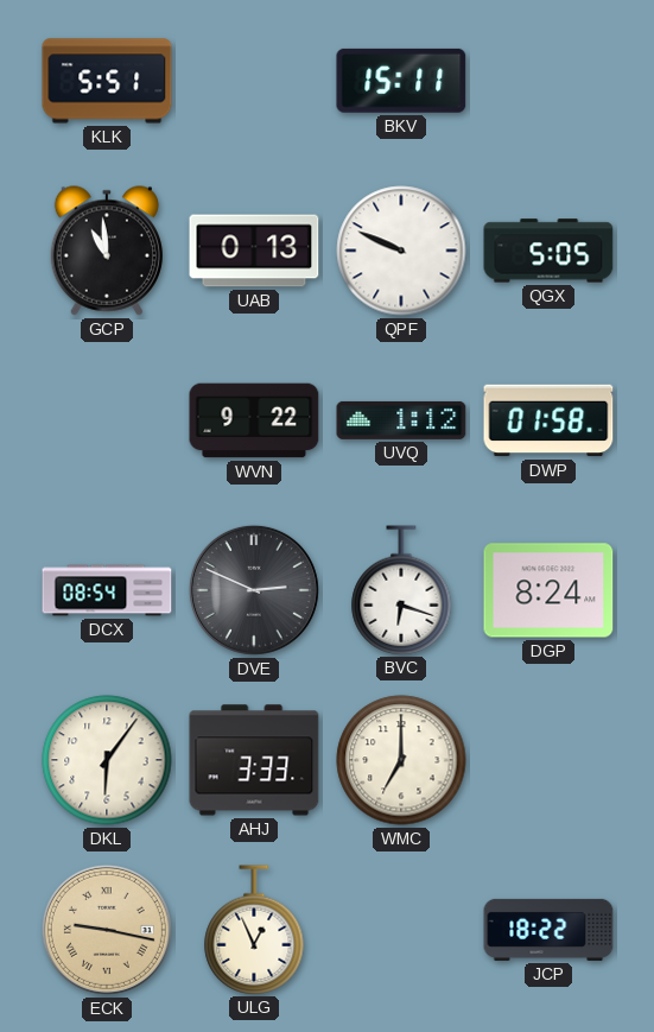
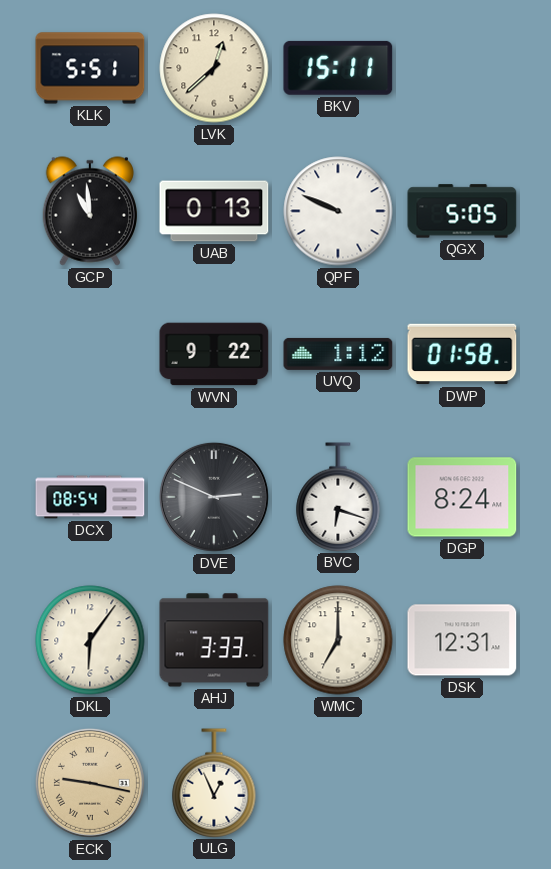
LVK: none -> 12:38
DSK: none -> 12:31
JCP: 18:22 -> none
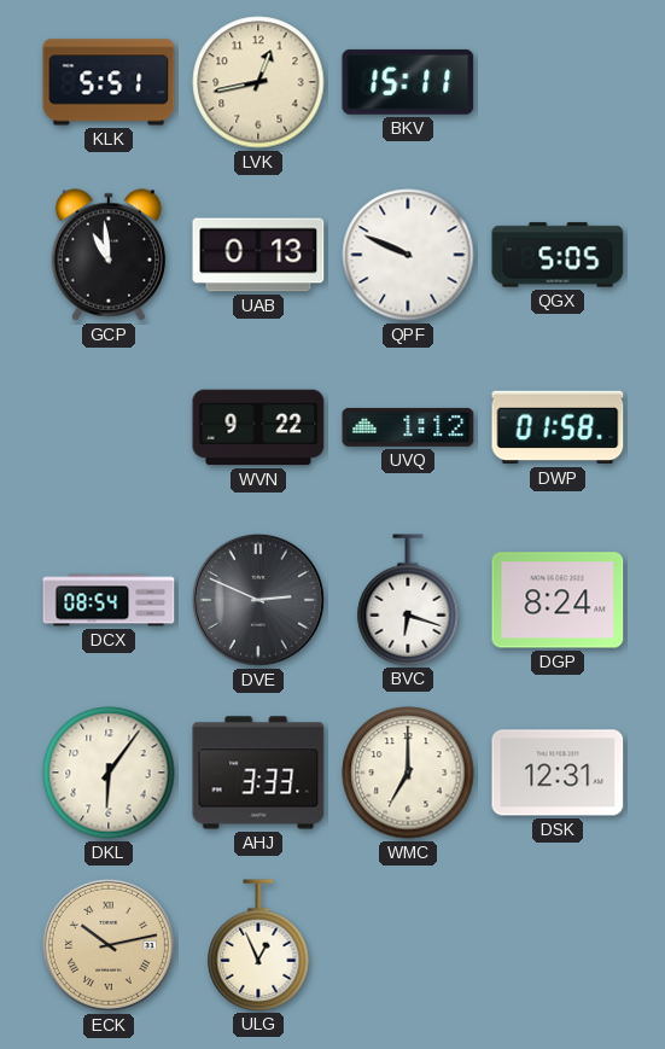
LVK: 12:38 -> 12:43
ECK: 9:17 -> 10:13
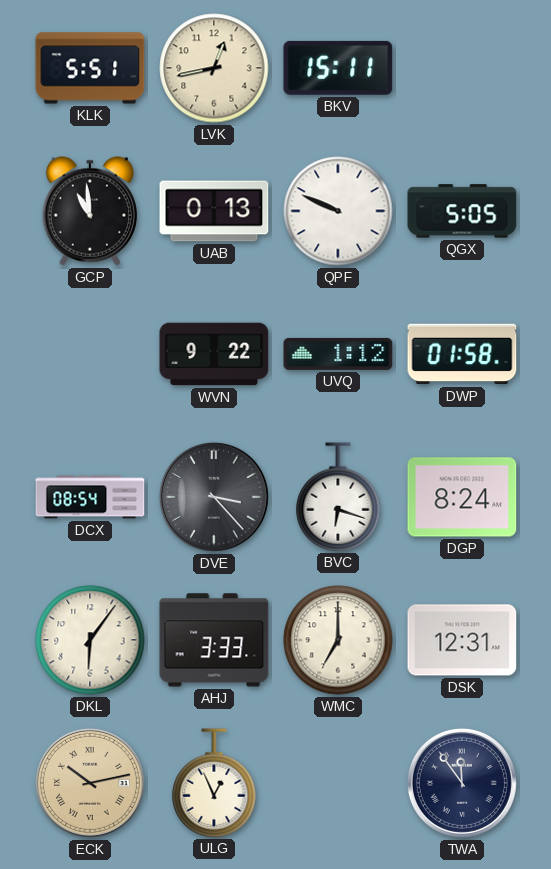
DVE: 2:49 -> 3:23
TWA: none -> 11:54
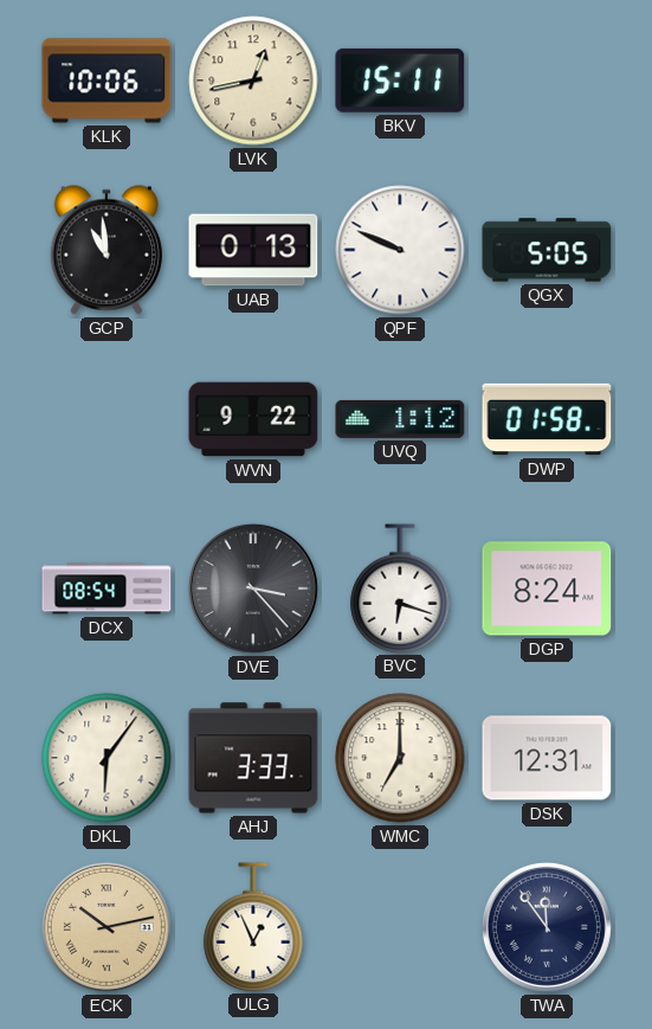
KLK: 5:51 -> 10:06
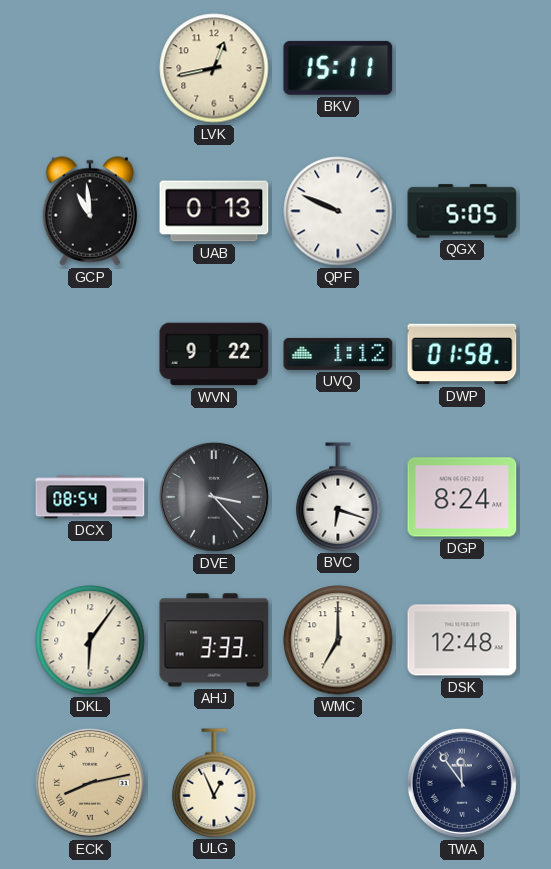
KLK: 10:06 -> none
DSK: 12:31 -> 12:48
ECK: 10:13 -> 8:13
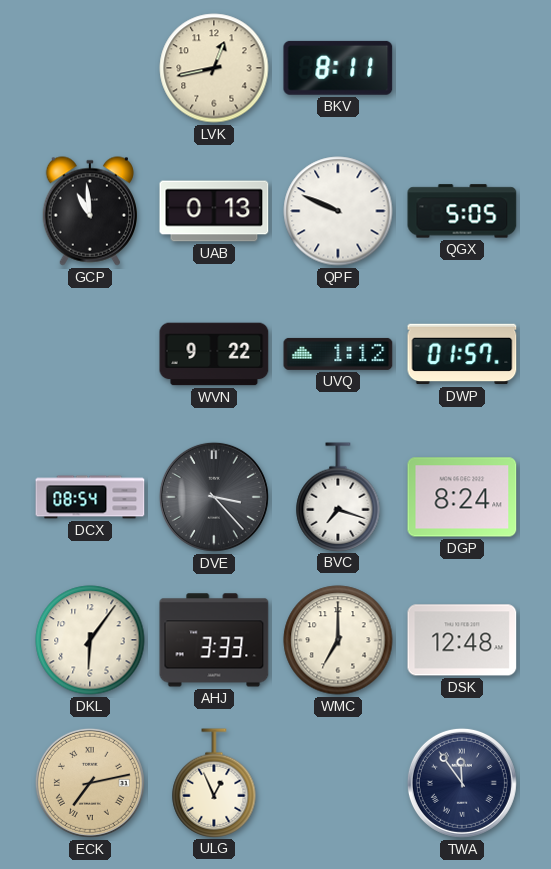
BKV: 15:11 -> 8:11
DWP: 01:58 -> 01:57
BVC: 6:18 -> 7:18
ECK: 8:13 -> 7:13
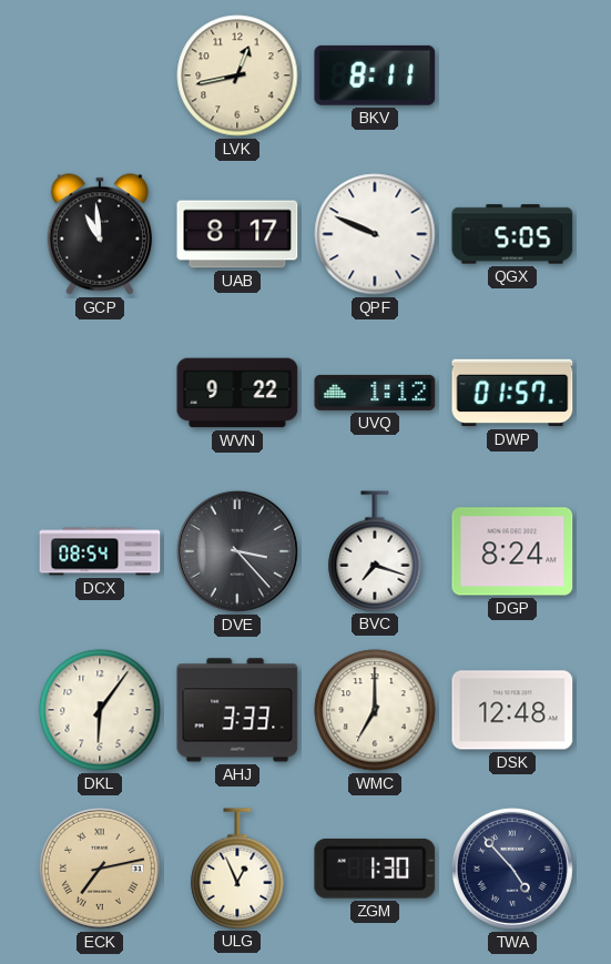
UAB: 0:13 -> 8:17
ZGM: none -> 1:30
TWA: 11:54 -> 4:53
